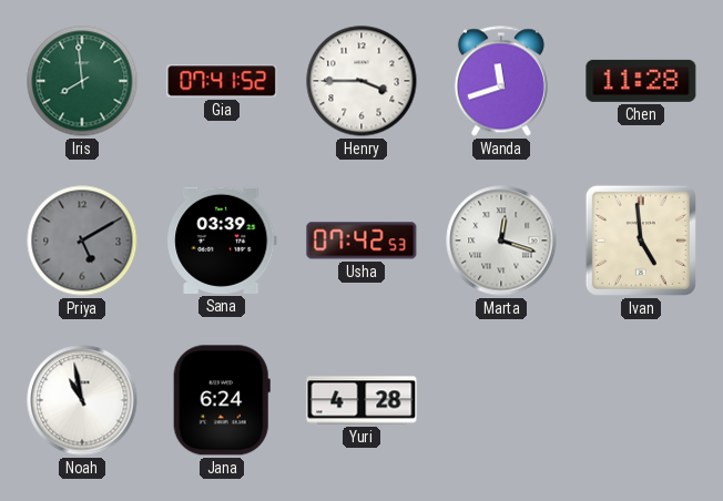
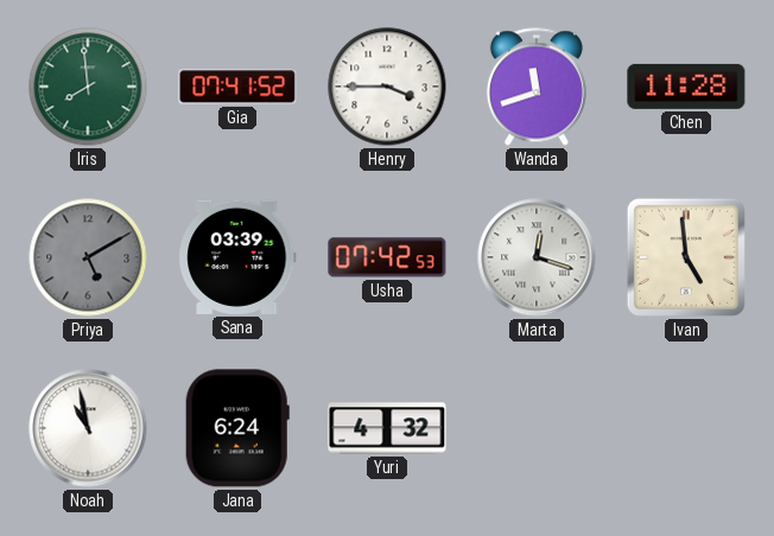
Yuri: 4:28 -> 4:32
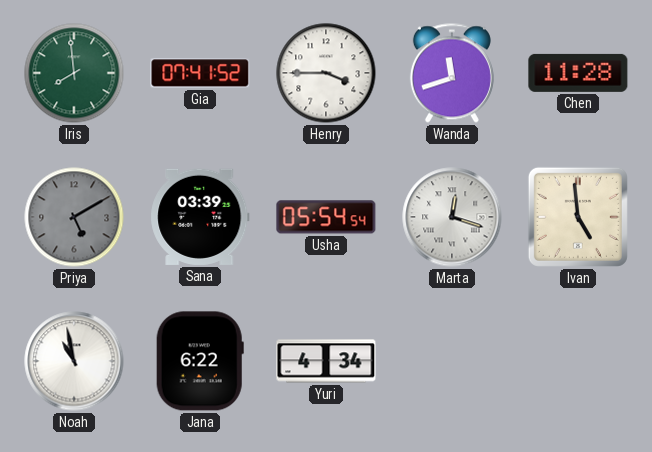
Usha: 07:42 -> 05:54
Jana: 6:24 -> 6:22
Yuri: 4:32 -> 4:34
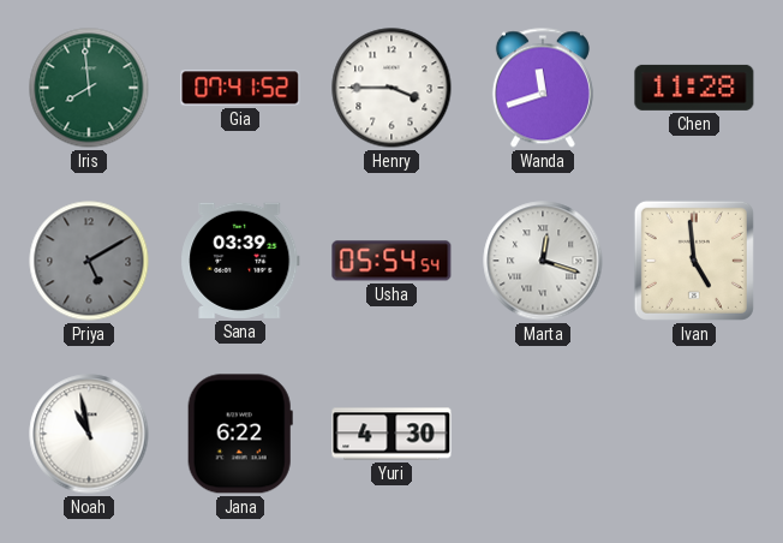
Yuri: 4:34 -> 4:30
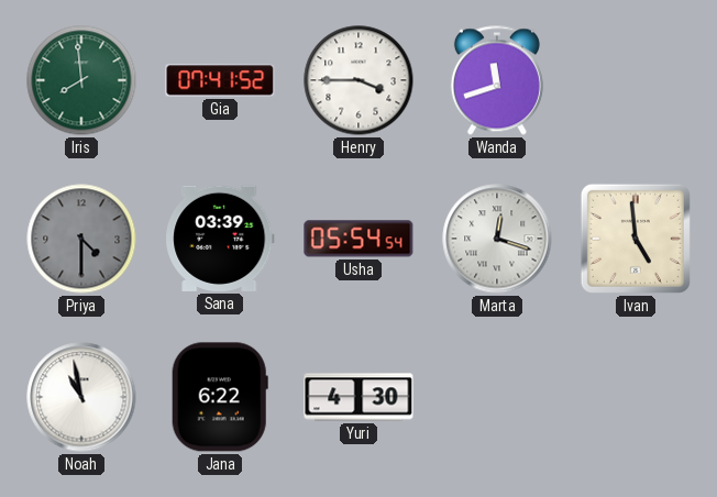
Chen: 11:28 -> none
Priya: 5:10 -> 4:30
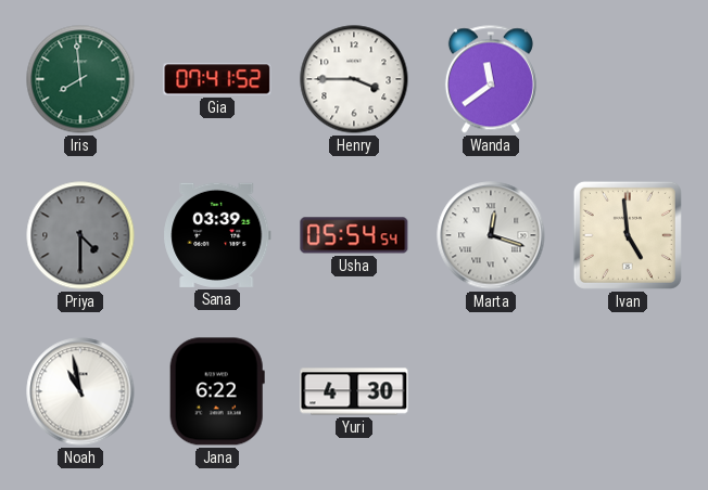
Wanda: 11:42 -> 11:39
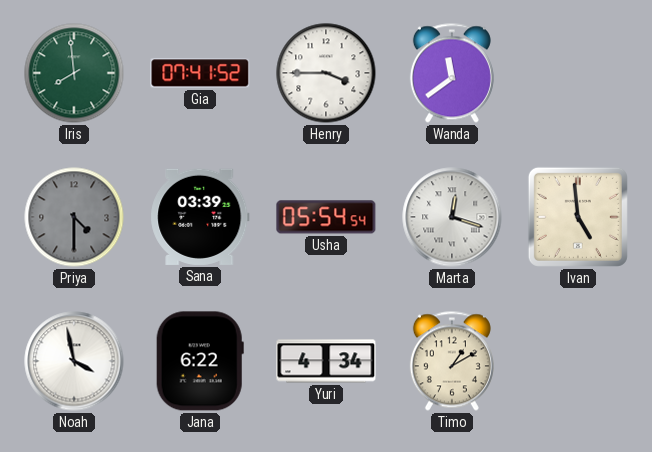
Noah: 10:58 -> 3:58
Yuri: 4:30 -> 4:34
Timo: none -> 1:10
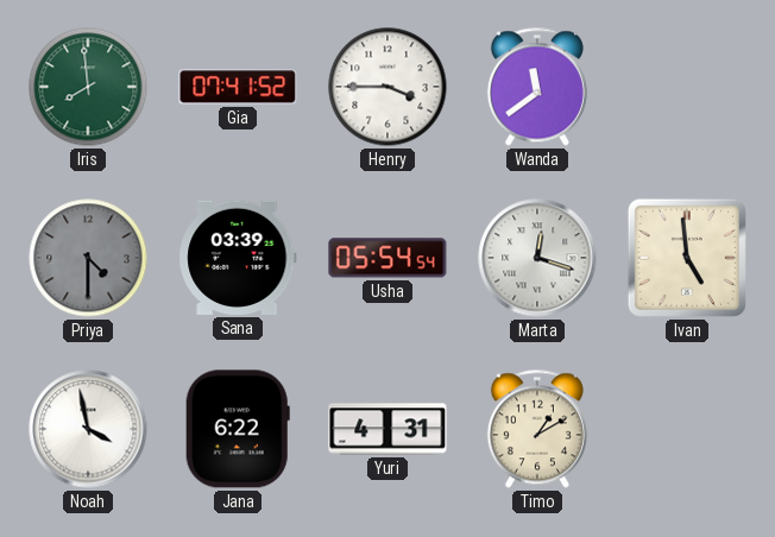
Yuri: 4:34 -> 4:31
